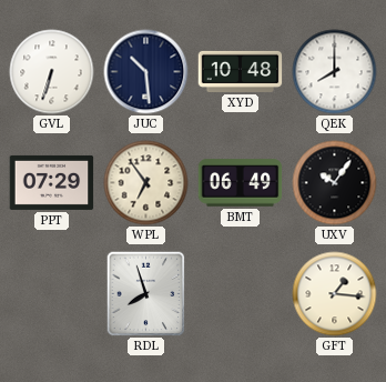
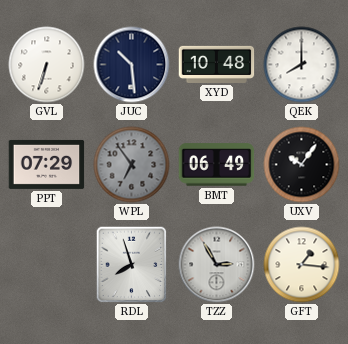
WPL dial: cream -> grey
TZZ: none -> 2:55
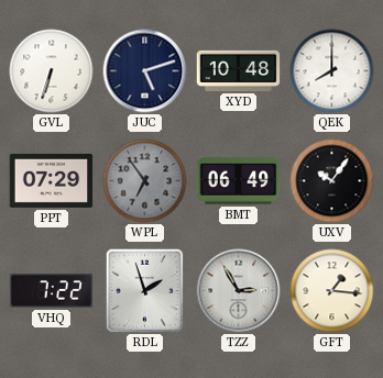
JUC: 10:29 -> 5:12
VHQ: none -> 7:22
RDL: 7:57 -> 1:57
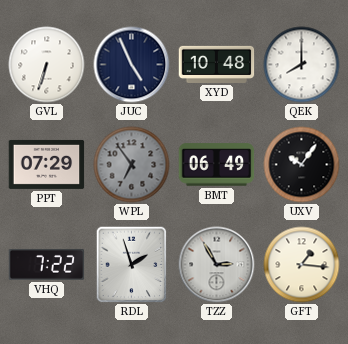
JUC: 5:12 -> 4:56
